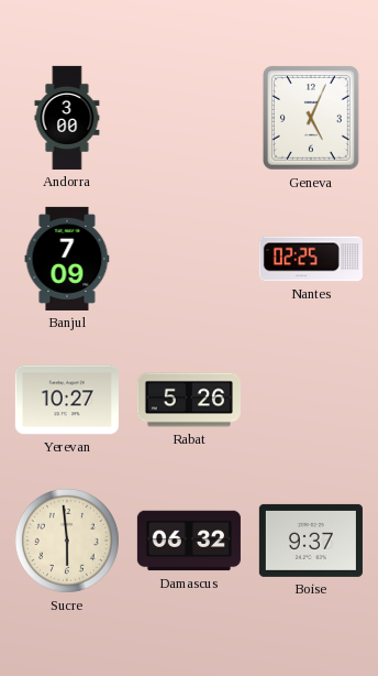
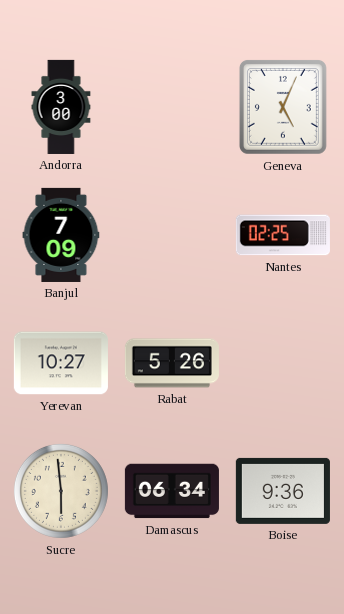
Damascus: 06:32 -> 06:34
Boise: 9:37 -> 9:36
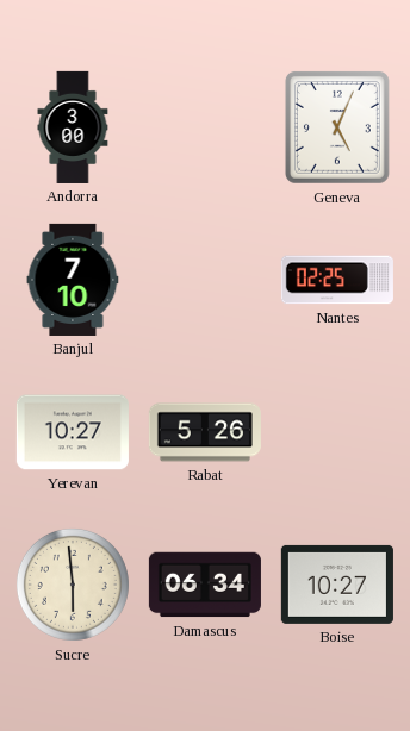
Banjul: 7:09 -> 7:10
Boise: 9:36 -> 10:27
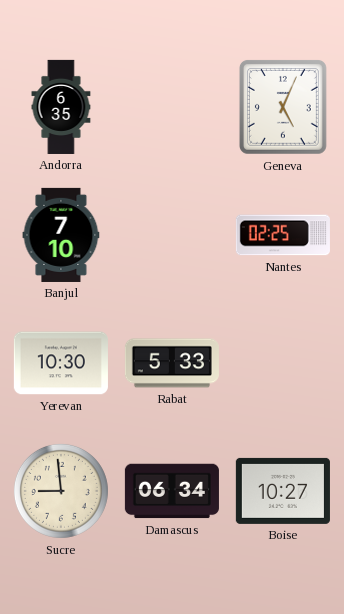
Andorra: 3:00 -> 6:35
Yerevan: 10:27 -> 10:30
Rabat: 5:26 -> 5:33
Sucre: 5:59 -> 8:59
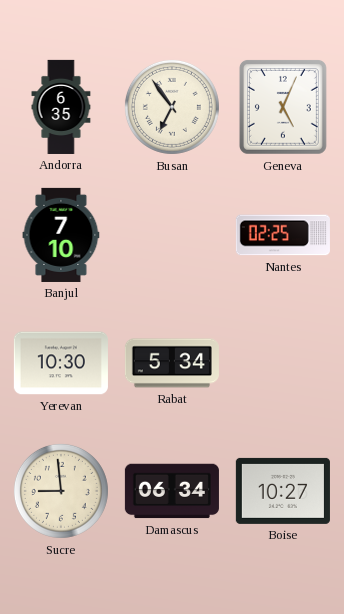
Busan: none -> 6:54
Rabat: 5:33 -> 5:34
